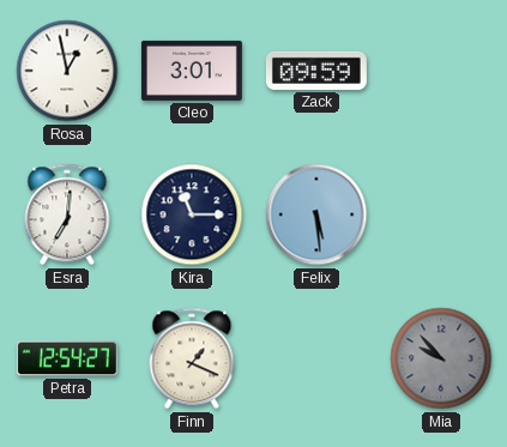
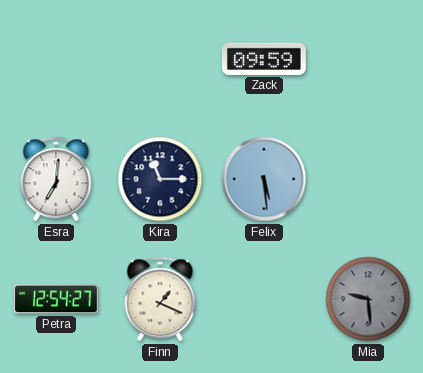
Rosa: 12:58 -> none
Cleo: 3:01 -> none
Mia: 9:53 -> 9:29
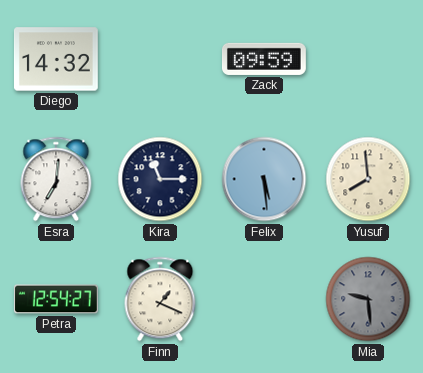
Diego: none -> 14:32
Yusuf: none -> 7:59
